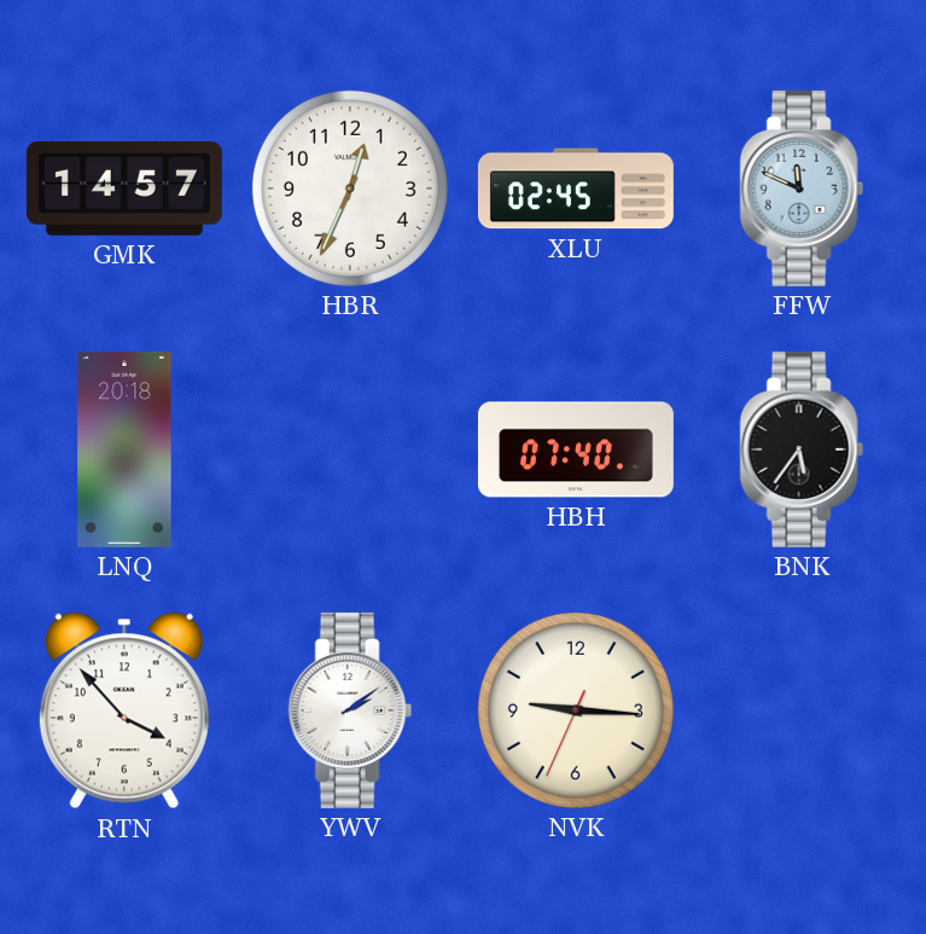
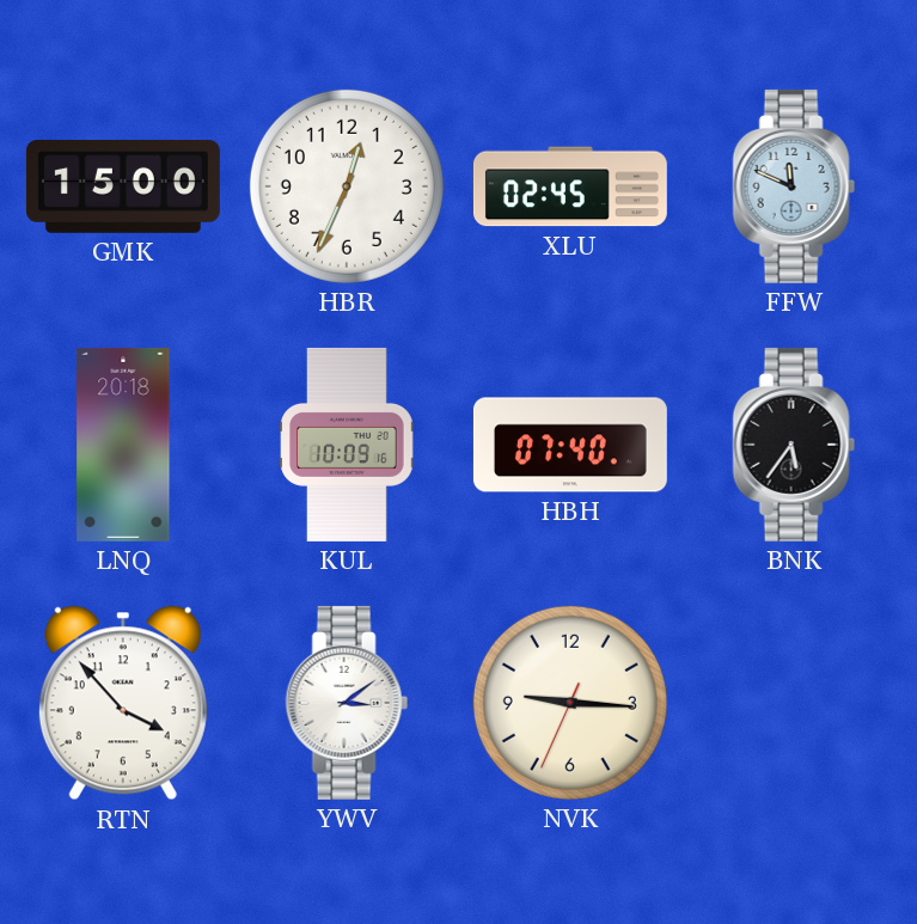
GMK: 14:57 -> 15:00
KUL: none -> 10:09
YWV: 2:09 -> 3:09
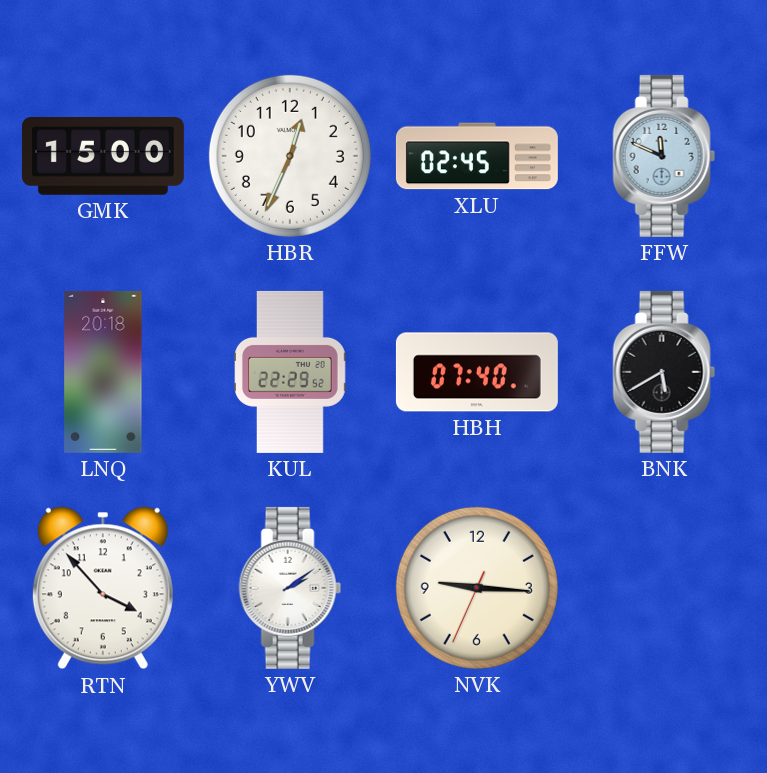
KUL: 10:09 -> 22:29
BNK: 5:36 -> 5:40
YWV: 3:09 -> 2:09
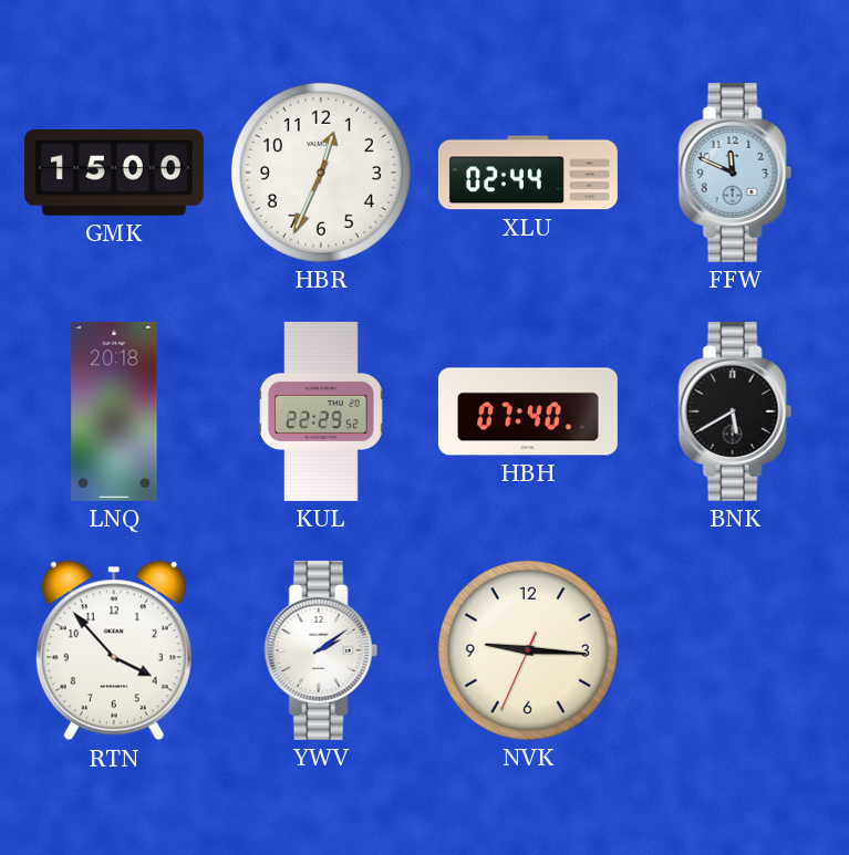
XLU: 02:45 -> 02:44
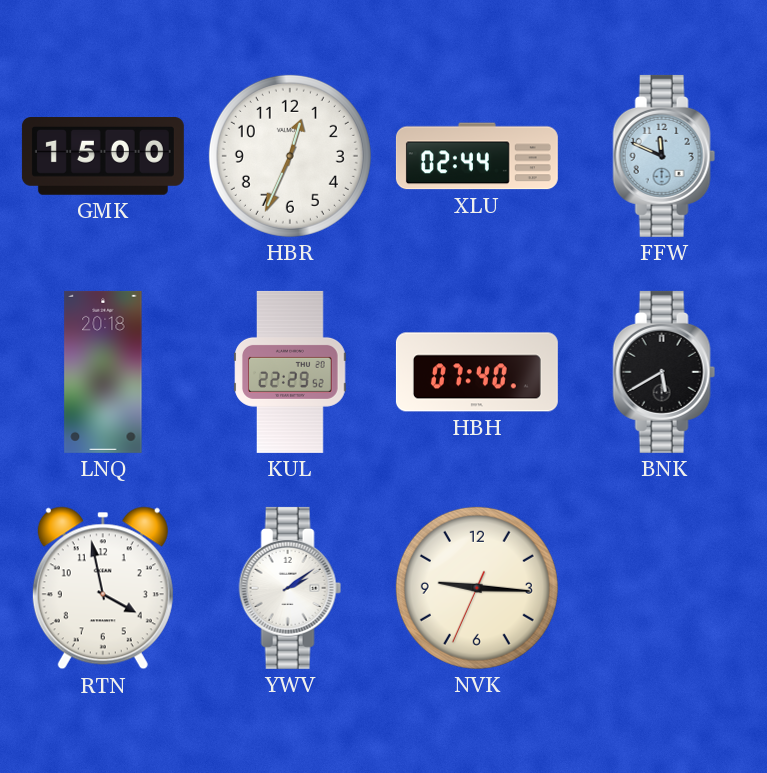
RTN: 3:53 -> 3:58
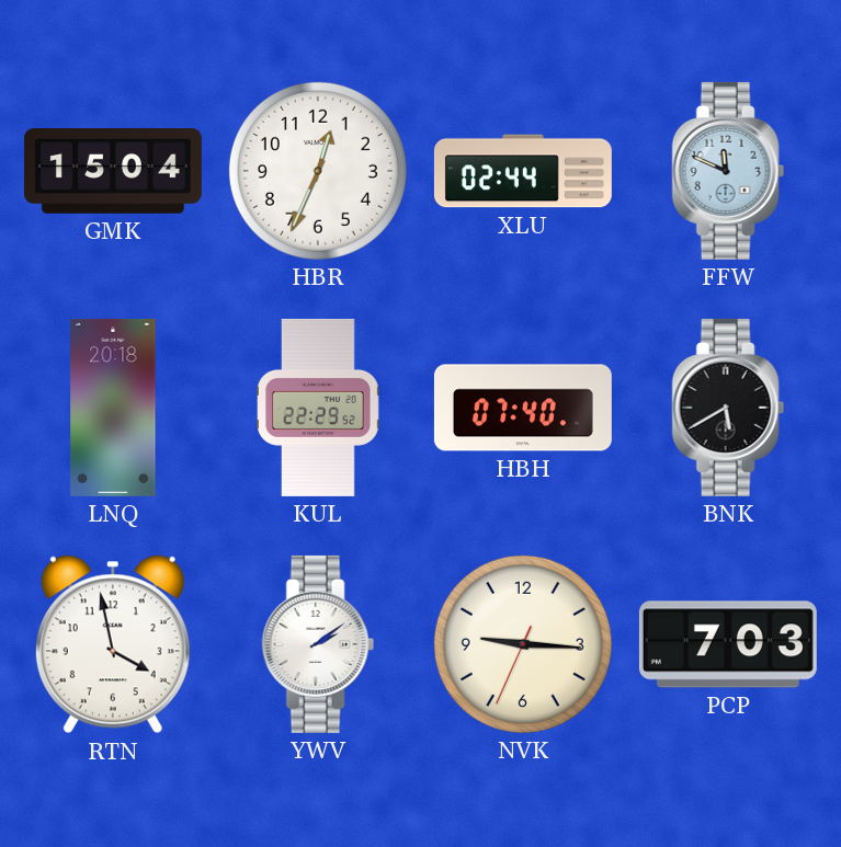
GMK: 15:00 -> 15:04
PCP: none -> 7:03
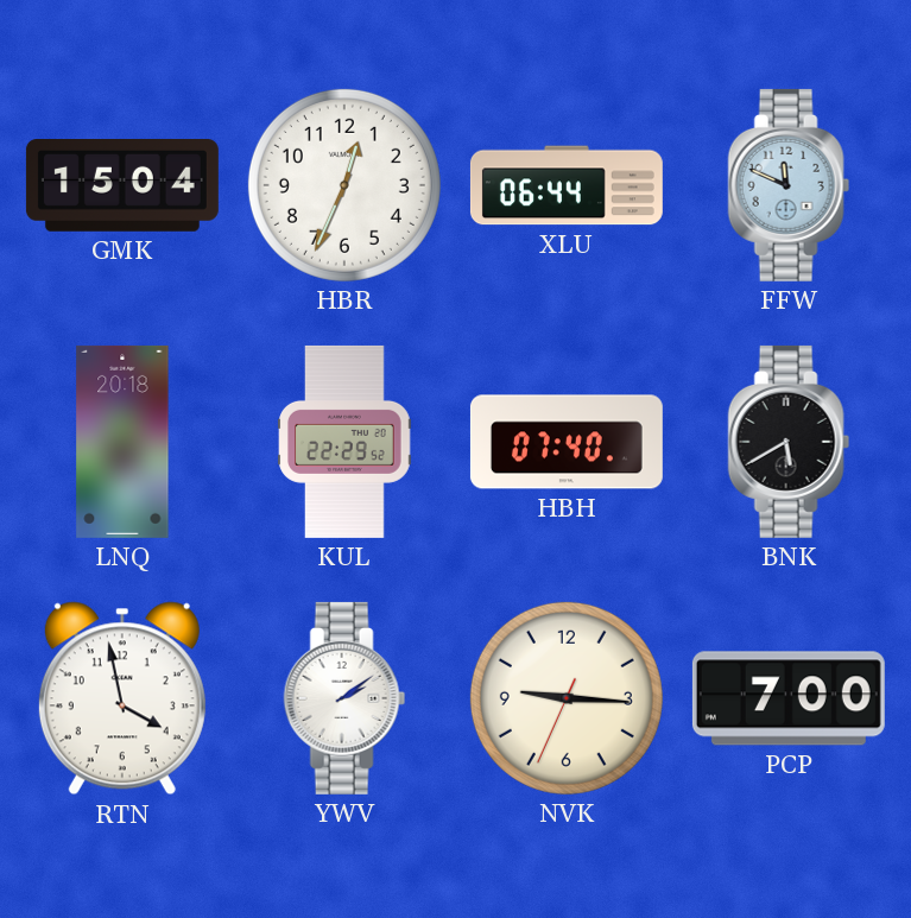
XLU: 02:44 -> 06:44
PCP: 7:03 -> 7:00
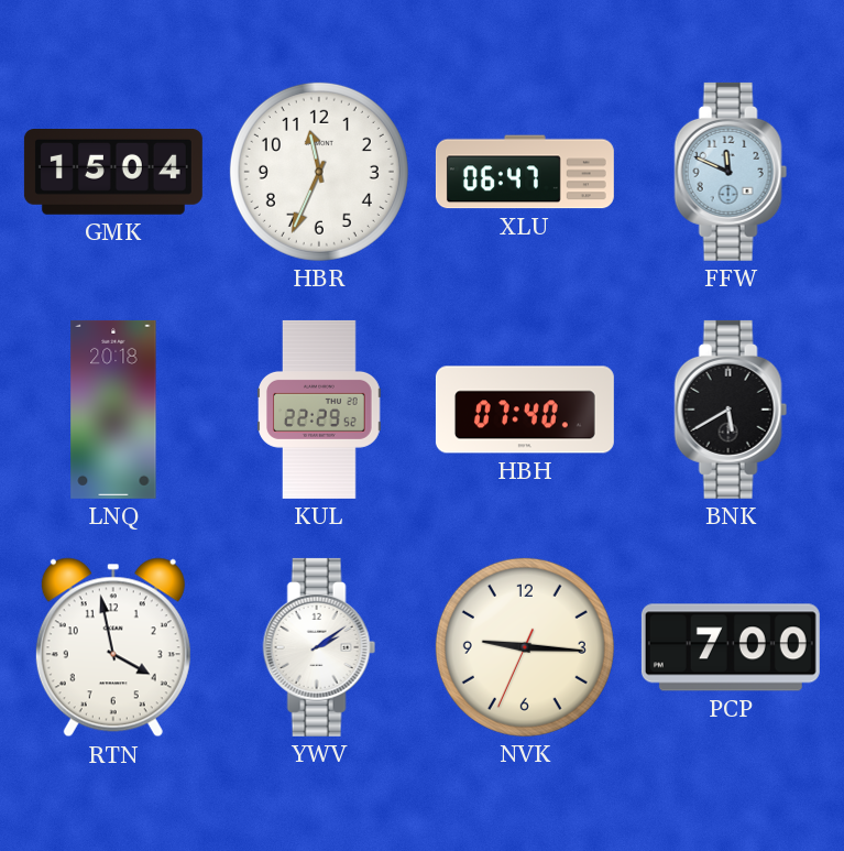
HBR: 12:34 -> 11:34
XLU: 06:44 -> 06:47
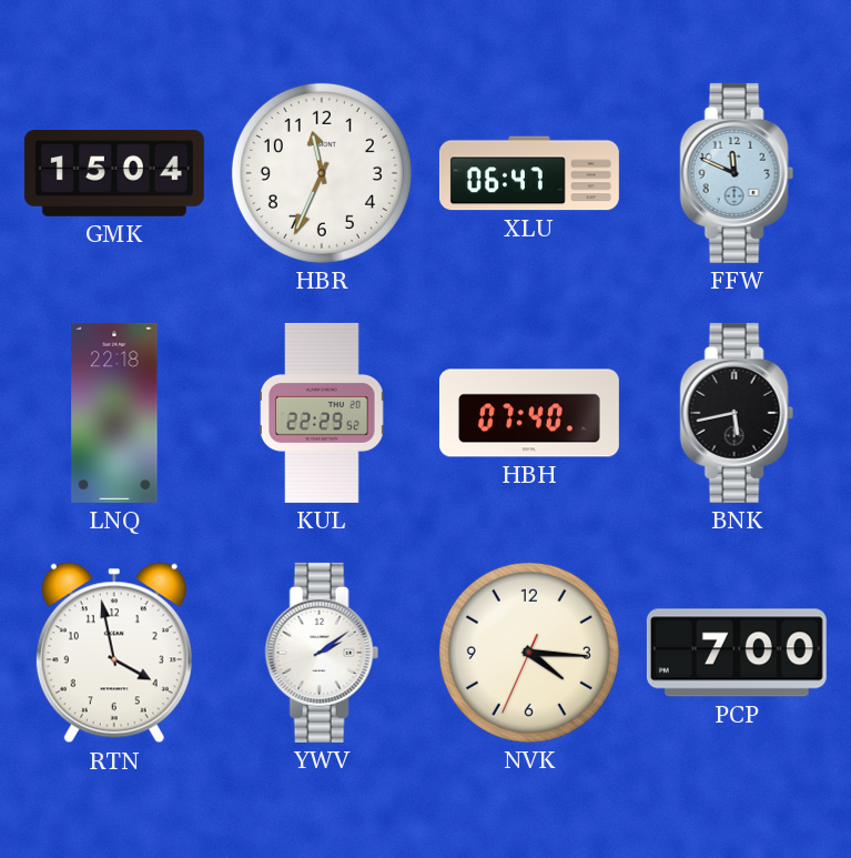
LNQ: 20:18 -> 22:18
BNK: 5:40 -> 5:43
NVK: 9:15 -> 4:15
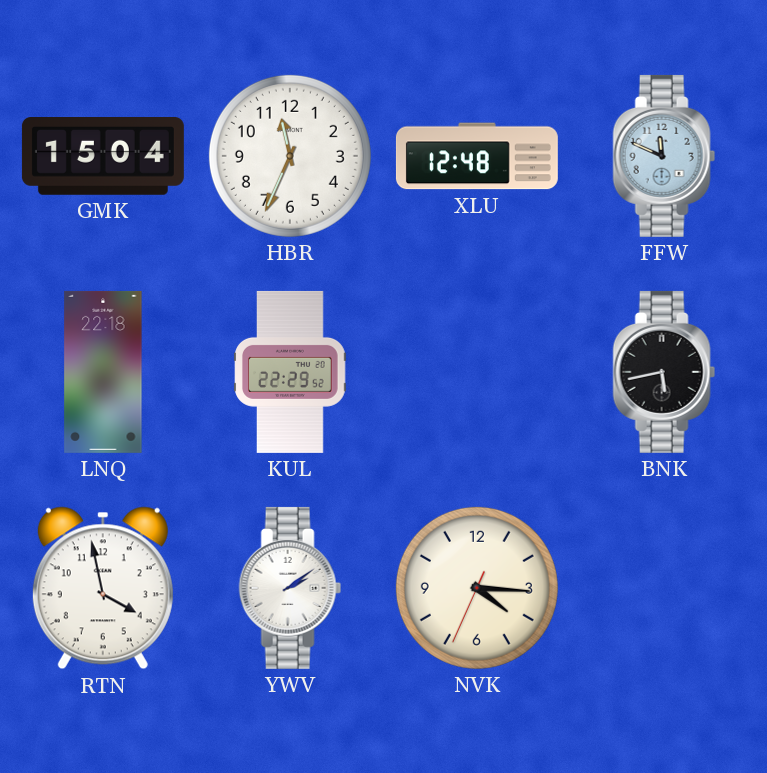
XLU: 06:47 -> 12:48
HBH: 07:40 -> none
PCP: 7:00 -> none
